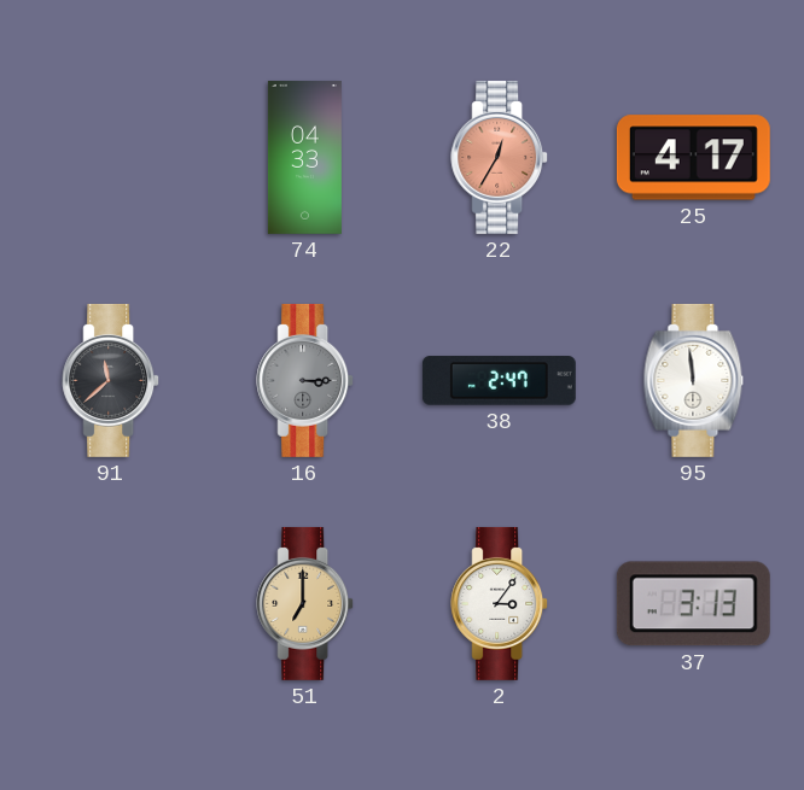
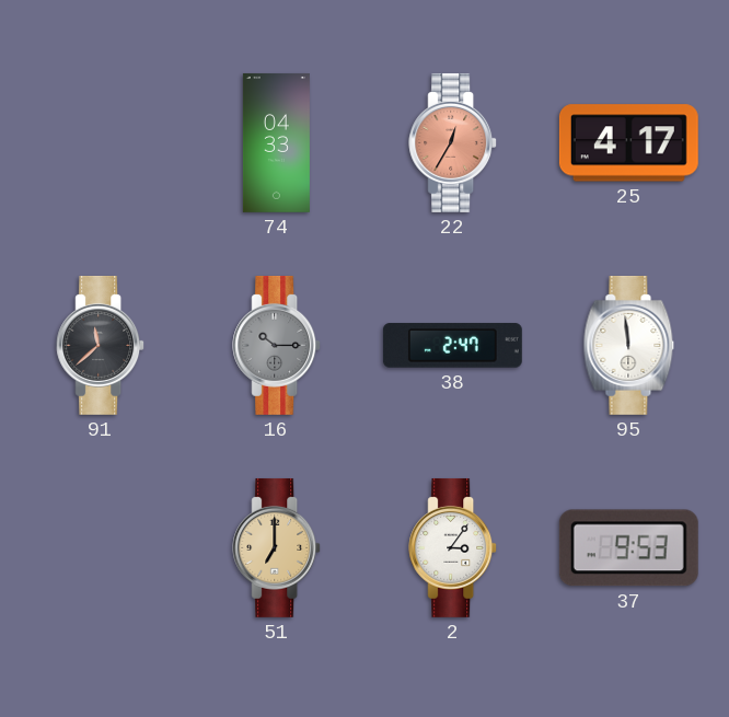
16: 3:15 -> 10:15
37: 3:13 -> 9:53
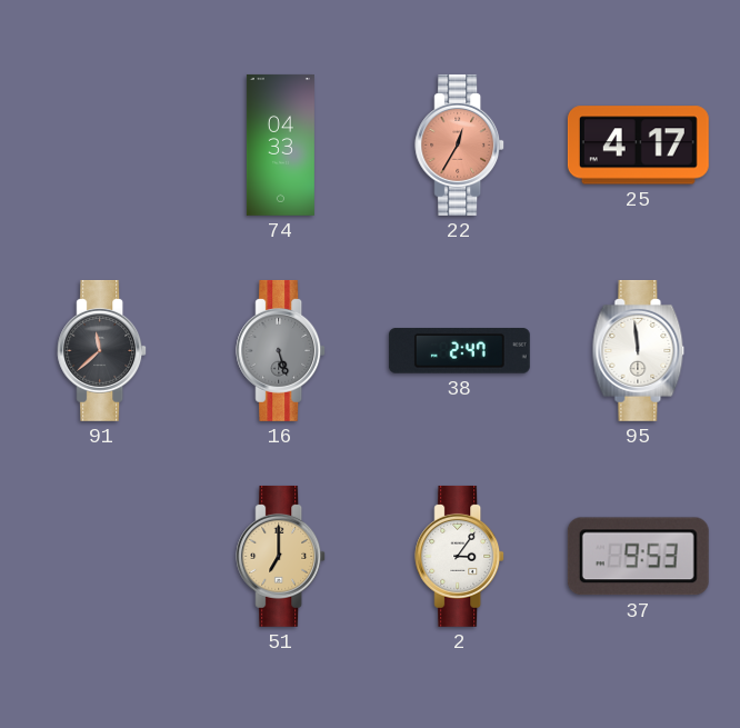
16: 10:15 -> 5:27
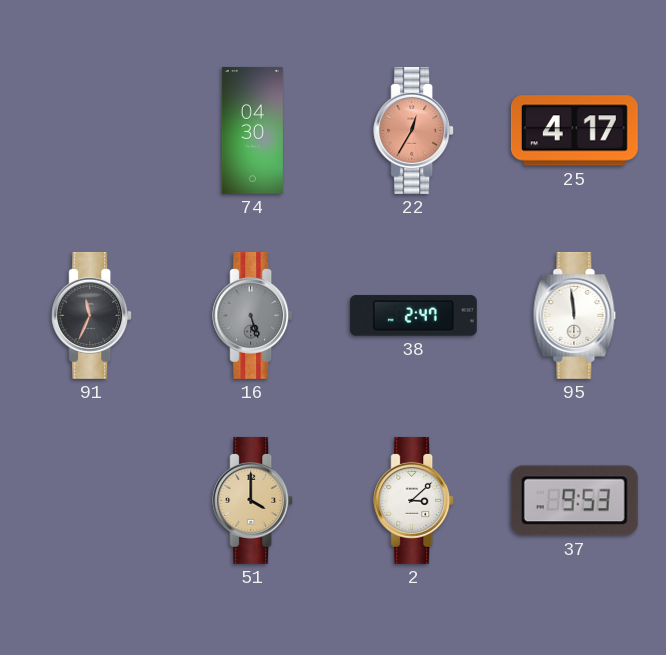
74: 04:33 -> 04:30
91: 11:38 -> 11:34
51: 7:00 -> 4:00
2: 3:06 -> 3:08
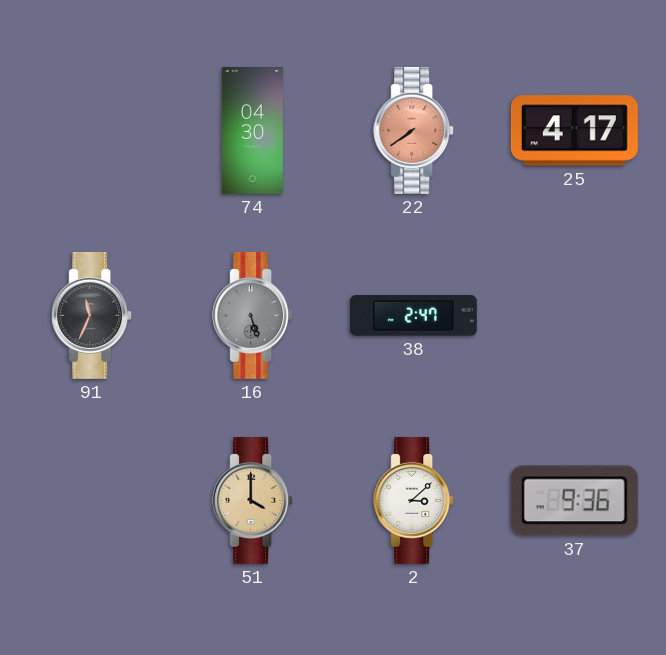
22: 12:35 -> 7:39
95: 11:59 -> none
37: 9:53 -> 9:36
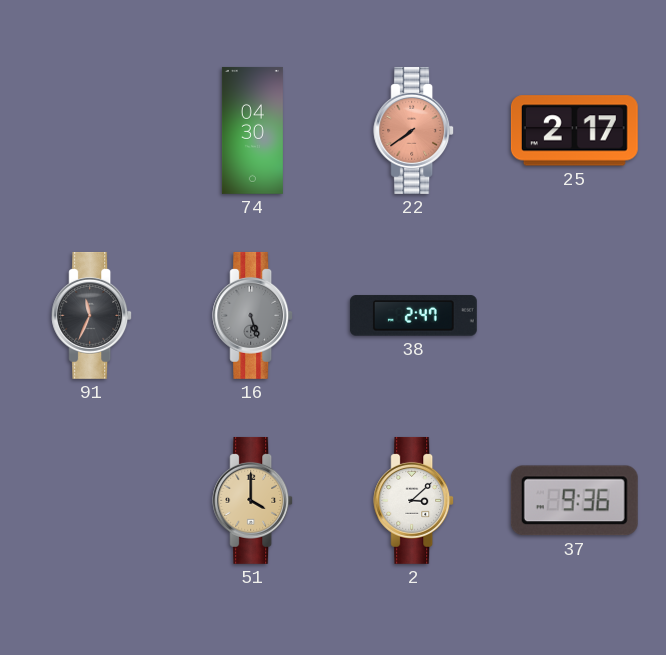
25: 4:17 -> 2:17
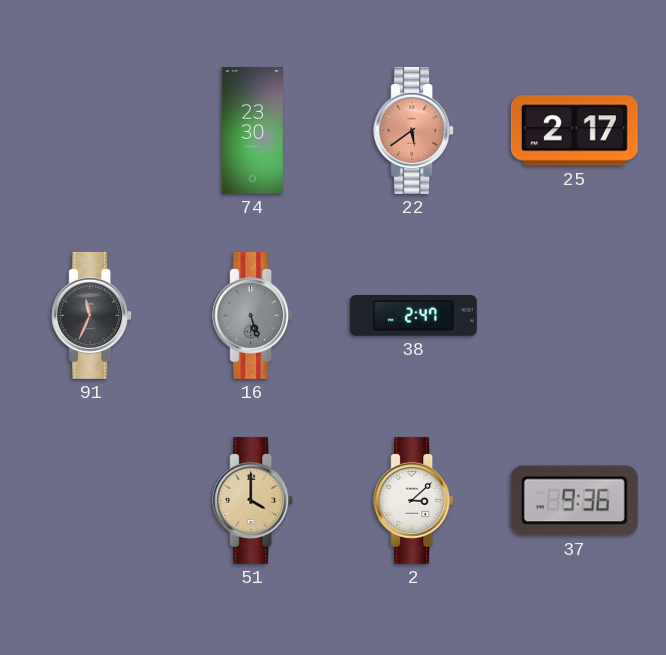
74: 04:30 -> 23:30
22: 7:39 -> 5:39
